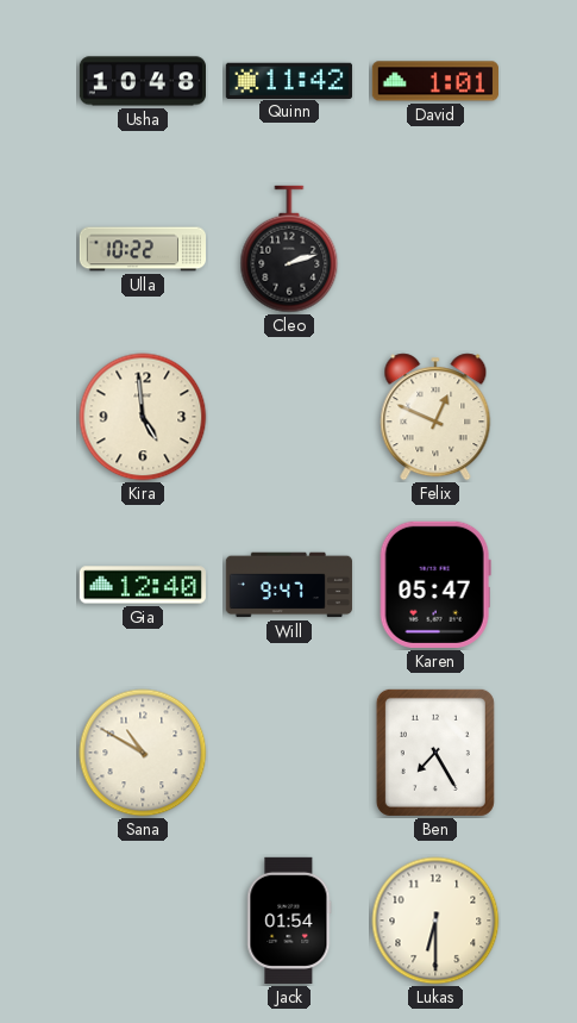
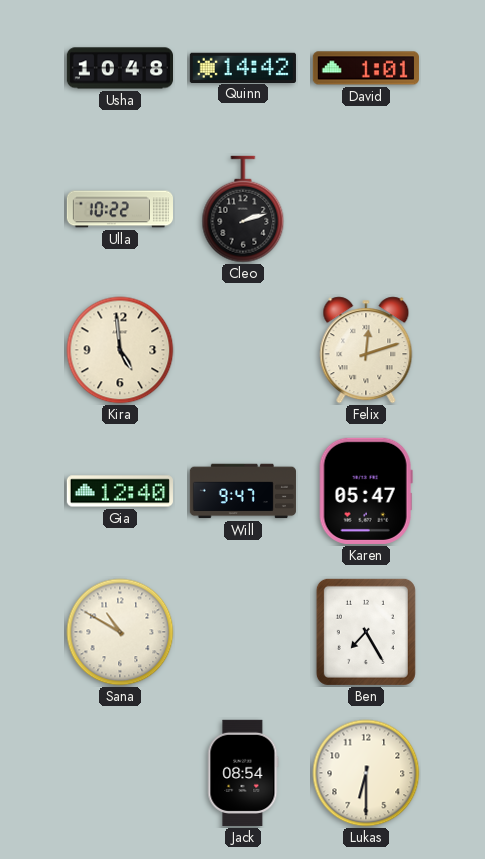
Quinn: 11:42 -> 14:42
Felix: 12:49 -> 12:12
Jack: 01:54 -> 08:54
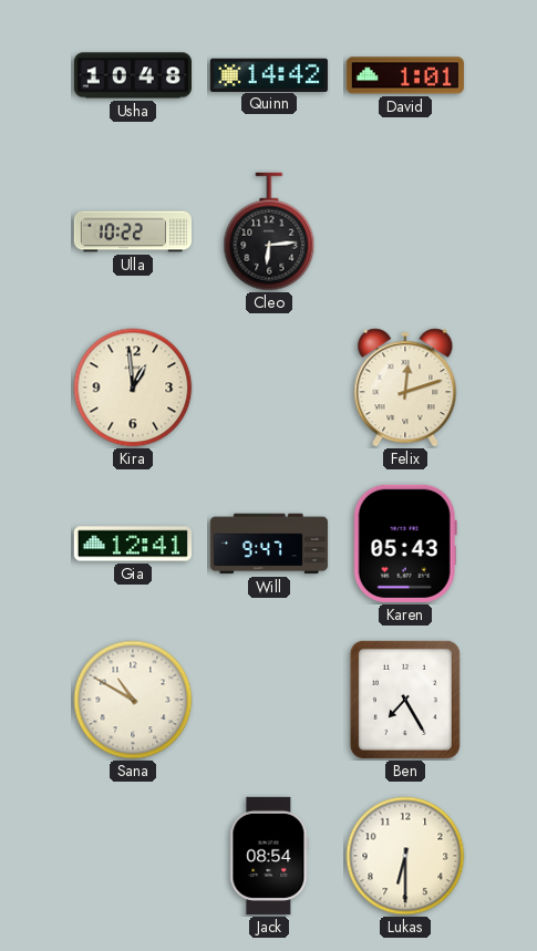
Cleo: 2:12 -> 6:14
Kira: 4:59 -> 12:59
Gia: 12:40 -> 12:41
Karen: 05:47 -> 05:43
